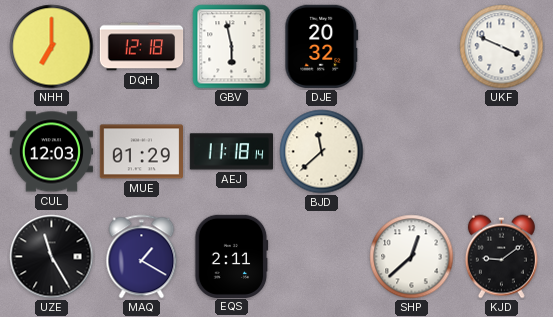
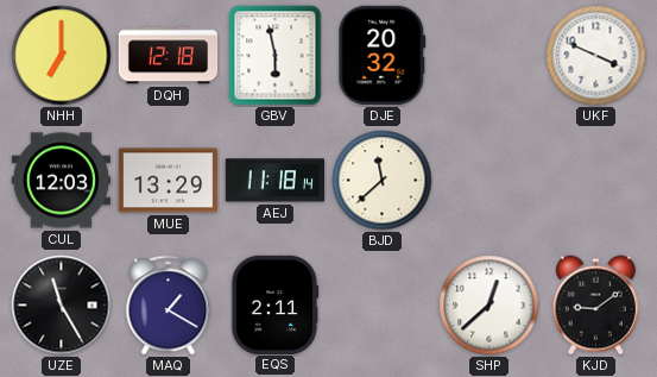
MUE: 01:29 -> 13:29
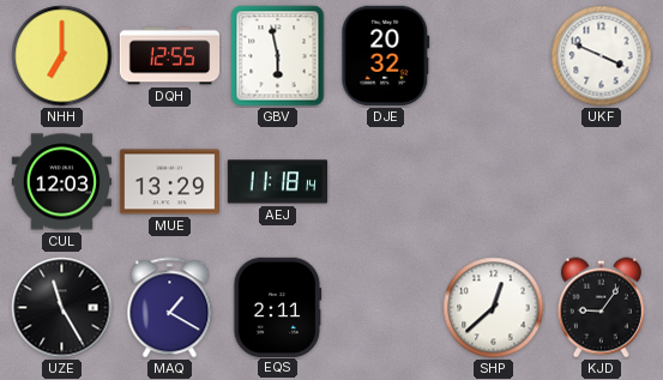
DQH: 12:18 -> 12:55
BJD: 11:38 -> none
KJD: 9:09 -> 9:06
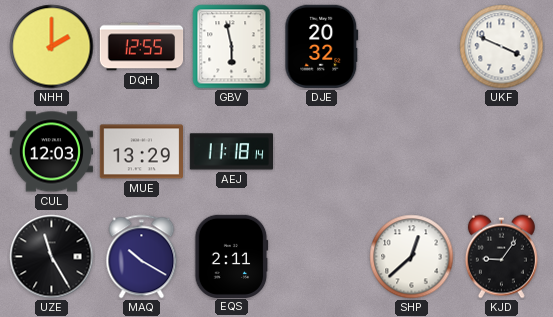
NHH: 7:00 -> 2:00
MAQ: 1:20 -> 10:20
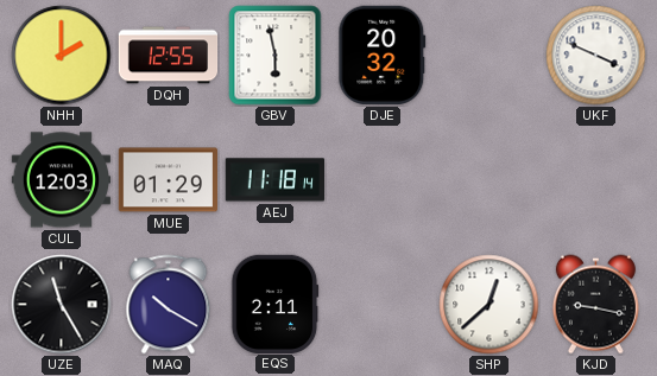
MUE: 13:29 -> 01:29
KJD: 9:06 -> 9:17
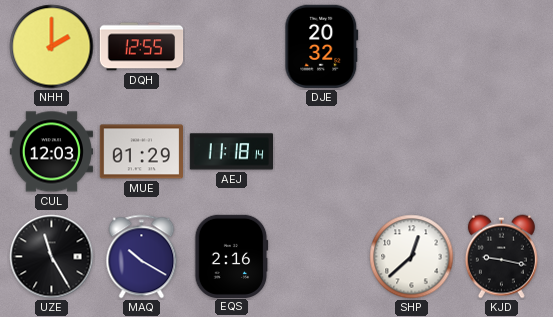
GBV: 5:58 -> none
UKF: 3:49 -> none
EQS: 2:11 -> 2:16
